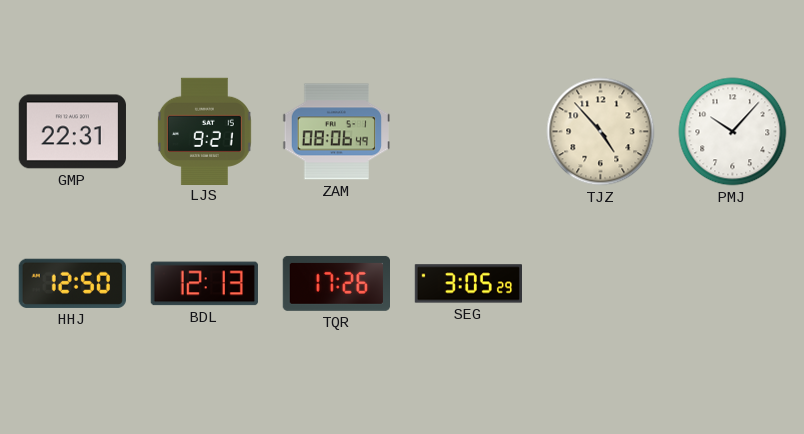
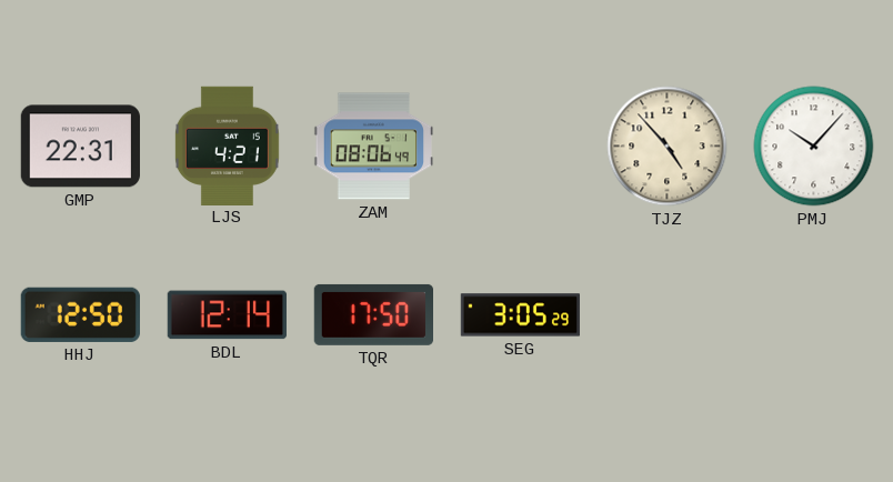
LJS: 9:21 -> 4:21
BDL: 12:13 -> 12:14
TQR: 17:26 -> 17:50
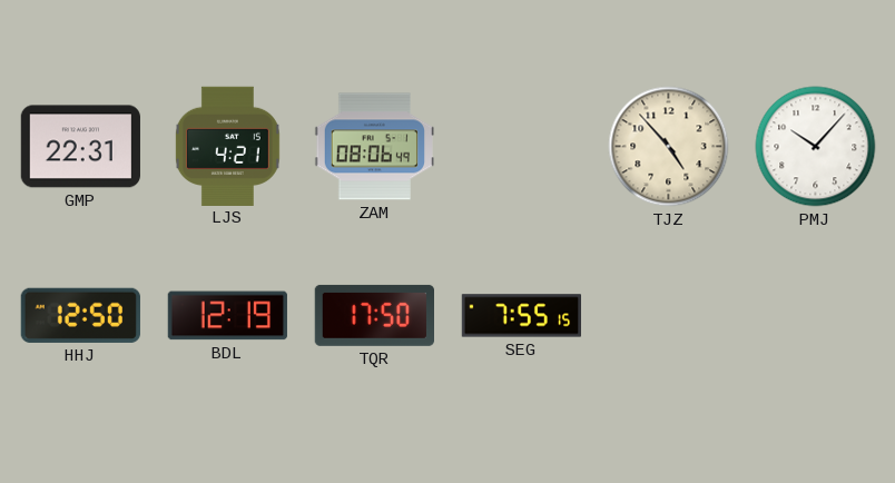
BDL: 12:14 -> 12:19
SEG: 3:05 -> 7:55
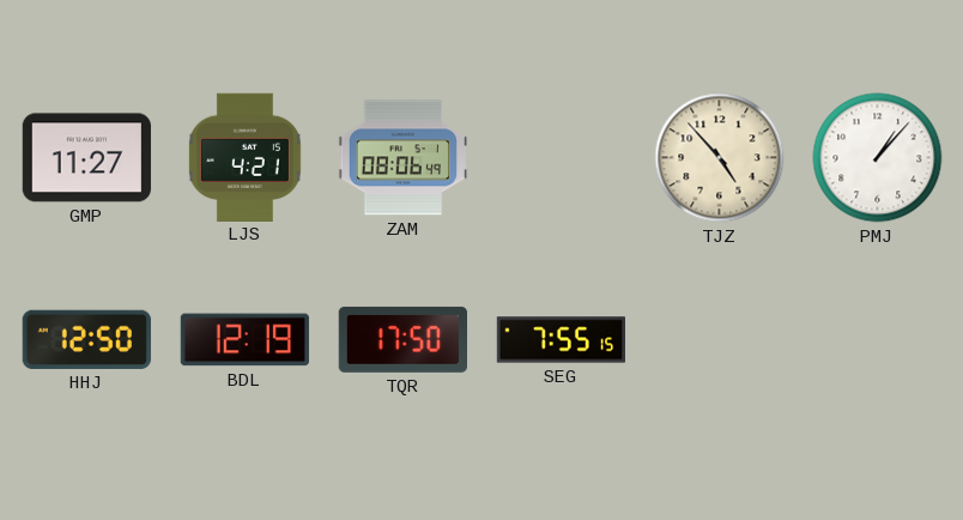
GMP: 22:31 -> 11:27
PMJ: 10:07 -> 1:07
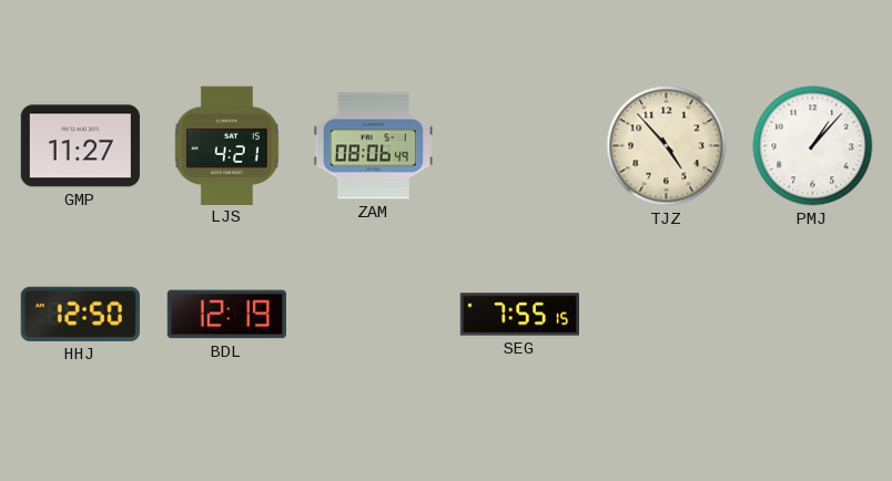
TQR: 17:50 -> none
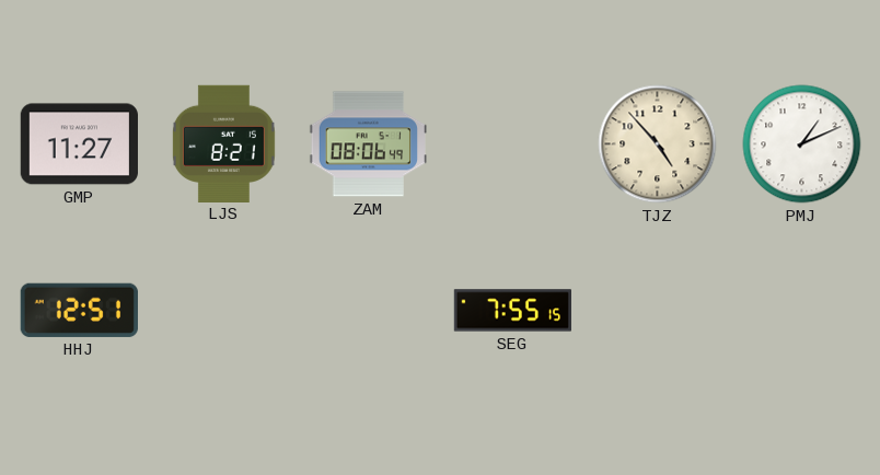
LJS: 4:21 -> 8:21
PMJ: 1:07 -> 1:11
HHJ: 12:50 -> 12:51
BDL: 12:19 -> none
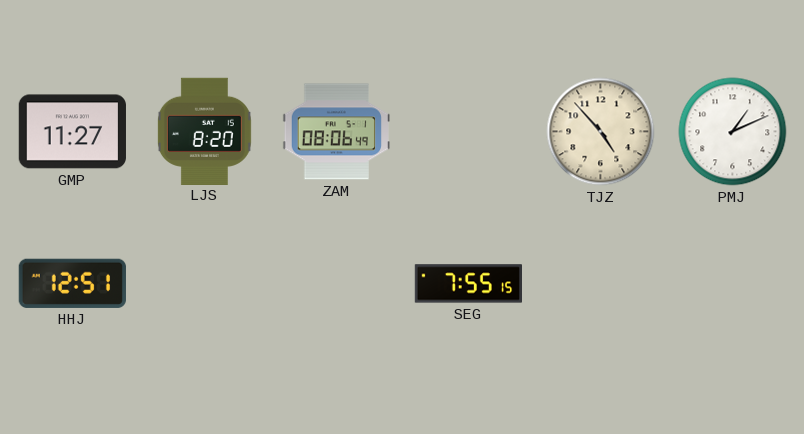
LJS: 8:21 -> 8:20
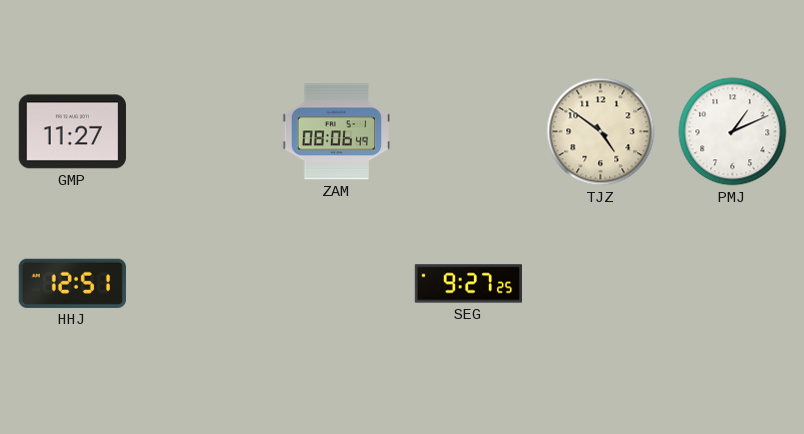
LJS: 8:20 -> none
TJZ: 4:53 -> 4:51
SEG: 7:55 -> 9:27
